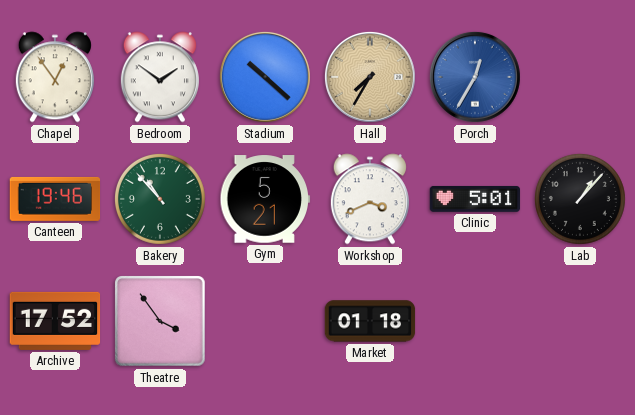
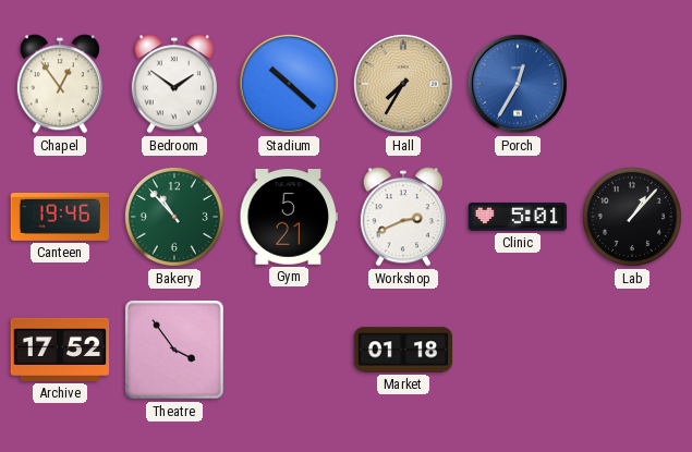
Workshop: 3:41 -> 2:41
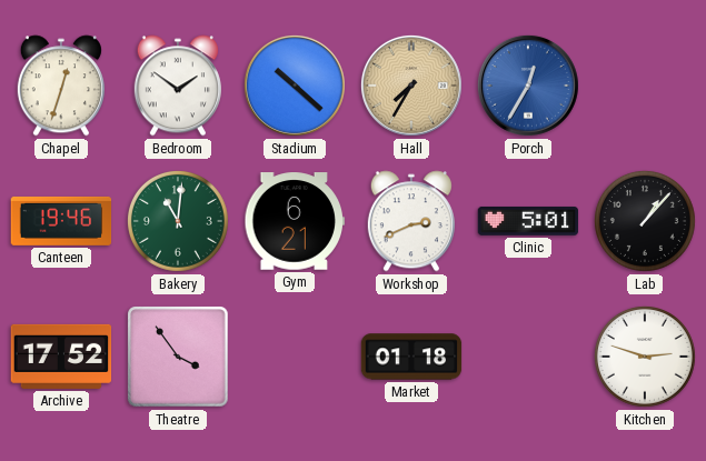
Chapel: 12:54 -> 12:33
Bakery: 10:53 -> 11:01
Gym: 5:21 -> 6:21
Kitchen: none -> 2:48
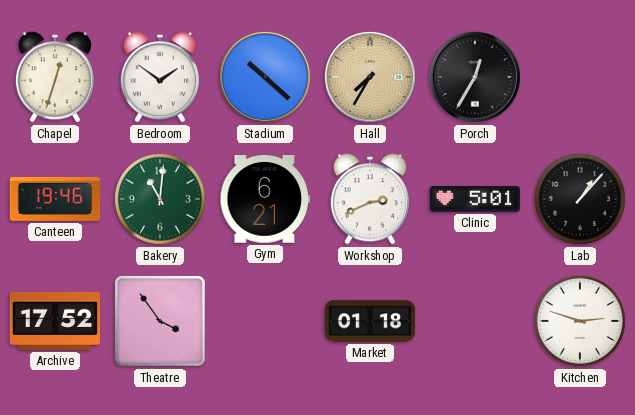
Porch dial: blue -> black
